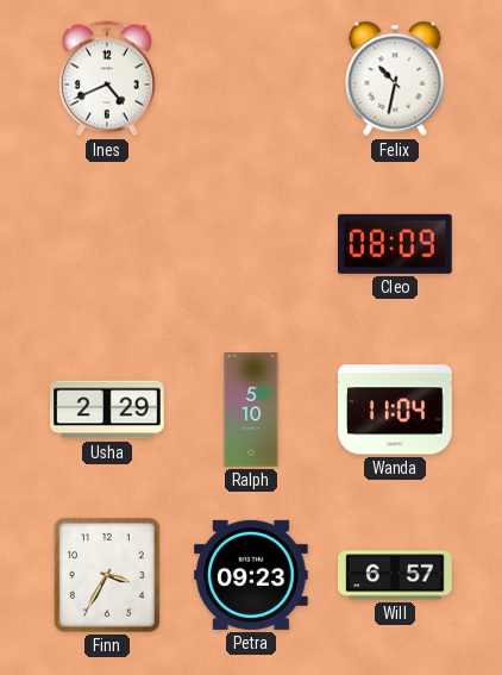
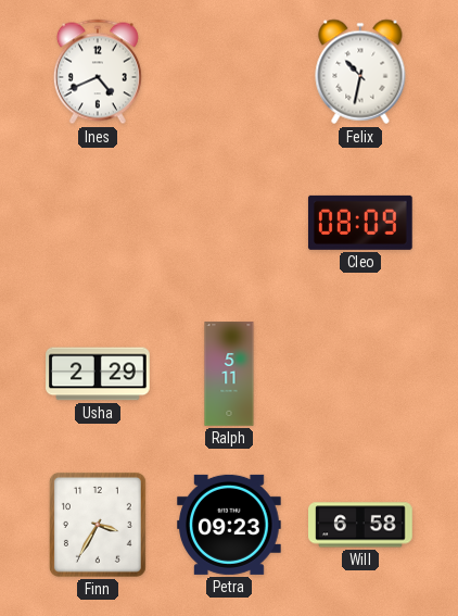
Ralph: 5:10 -> 5:11
Wanda: 11:04 -> none
Will: 6:57 -> 6:58
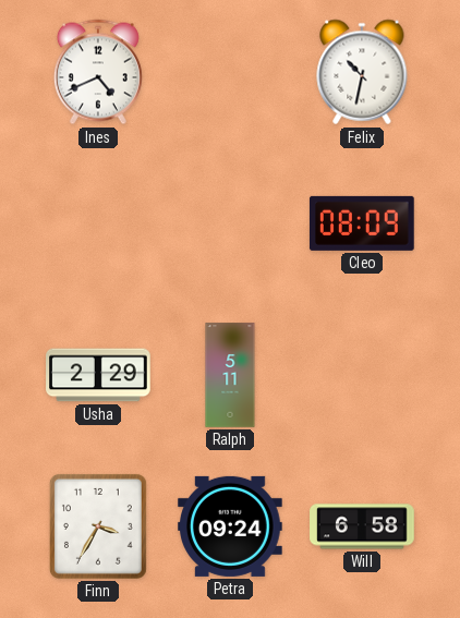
Petra: 09:23 -> 09:24
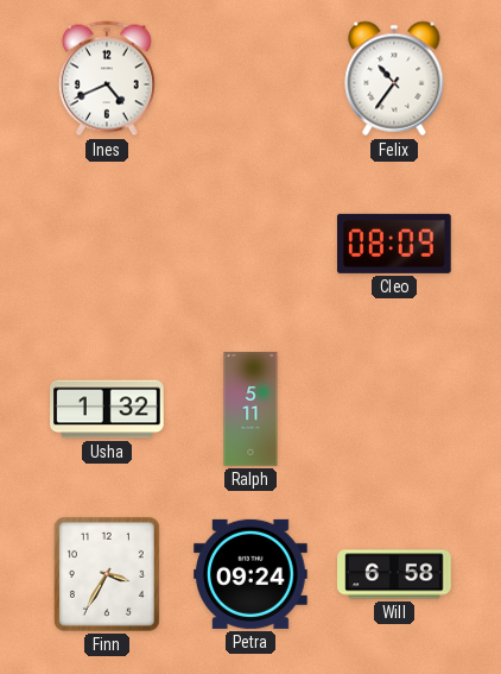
Felix: 10:32 -> 10:36
Usha: 2:29 -> 1:32
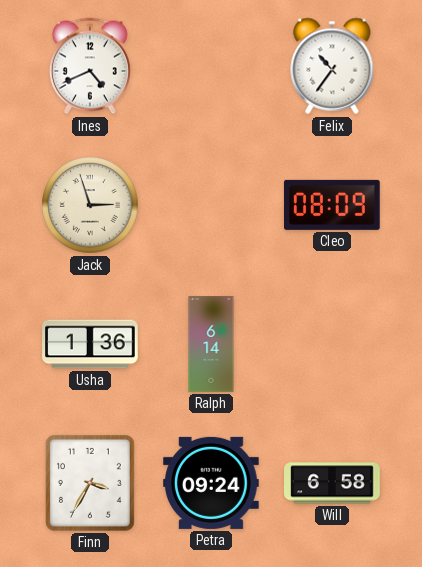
Jack: none -> 2:57
Usha: 1:32 -> 1:36
Ralph: 5:11 -> 6:14
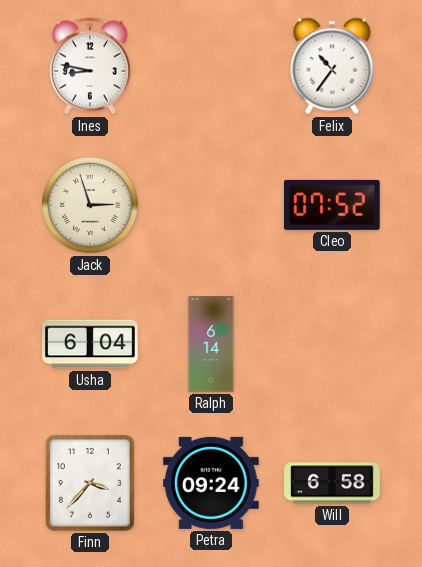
Ines: 4:41 -> 8:47
Cleo: 08:09 -> 07:52
Usha: 1:36 -> 6:04
Finn: 3:35 -> 3:37
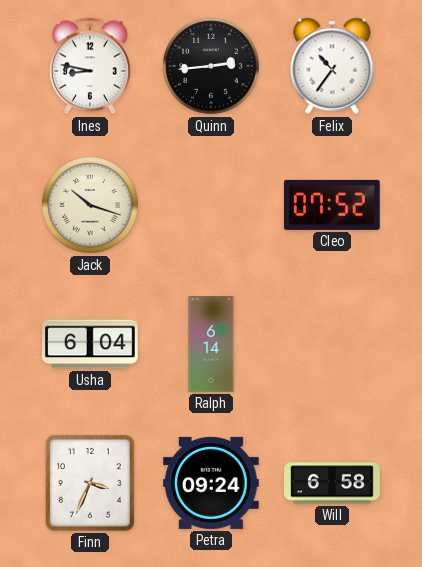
Quinn: none -> 2:44
Jack: 2:57 -> 10:18
Finn: 3:37 -> 3:34
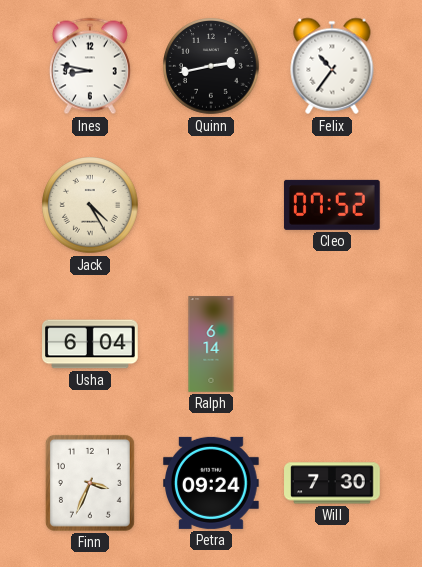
Quinn: 2:44 -> 2:43
Jack: 10:18 -> 4:25
Will: 6:58 -> 7:30
